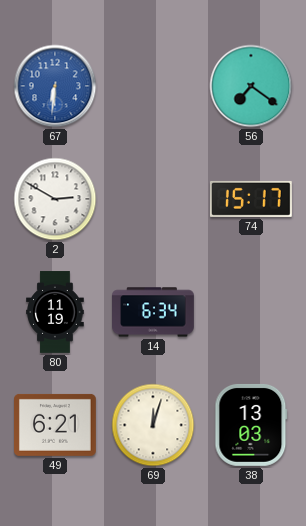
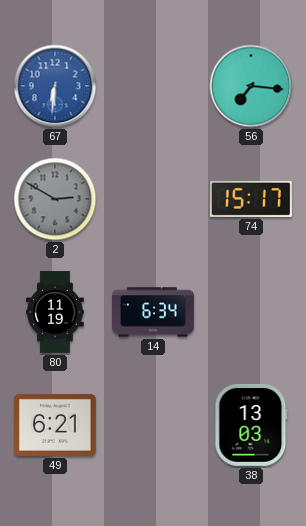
56: 7:21 -> 7:16
2 dial: white -> grey
69: 12:03 -> none
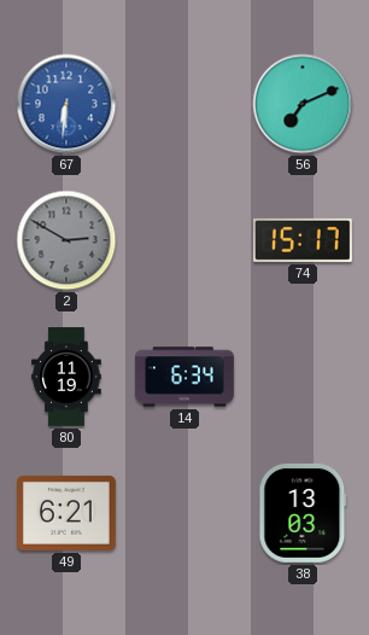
56: 7:16 -> 7:11
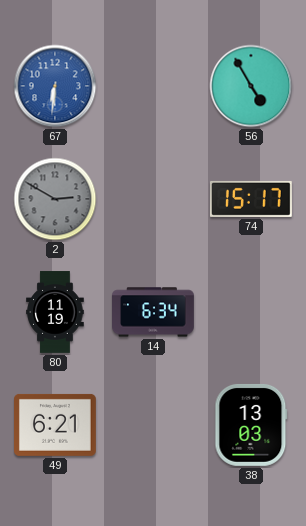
56: 7:11 -> 4:55
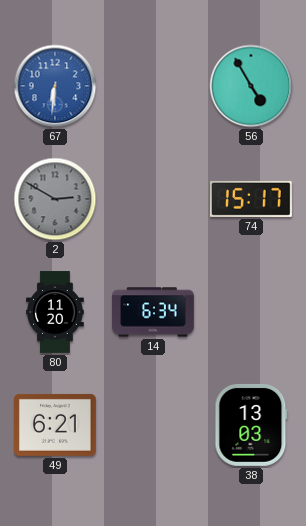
80: 11:19 -> 11:20
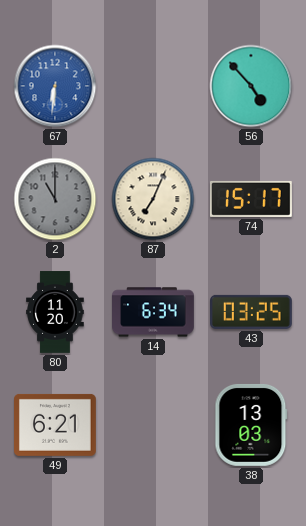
56: 4:55 -> 4:53
2: 2:50 -> 11:00
87: none -> 7:04
43: none -> 03:25
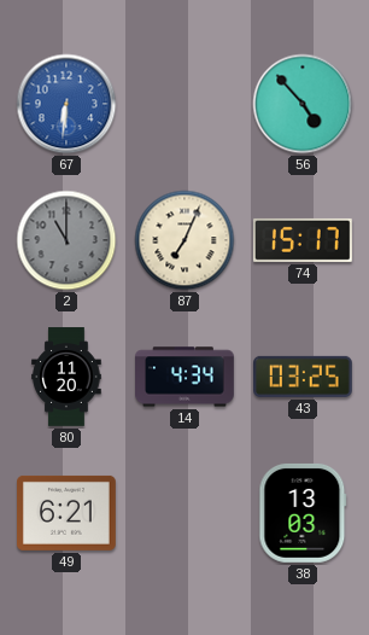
14: 6:34 -> 4:34
